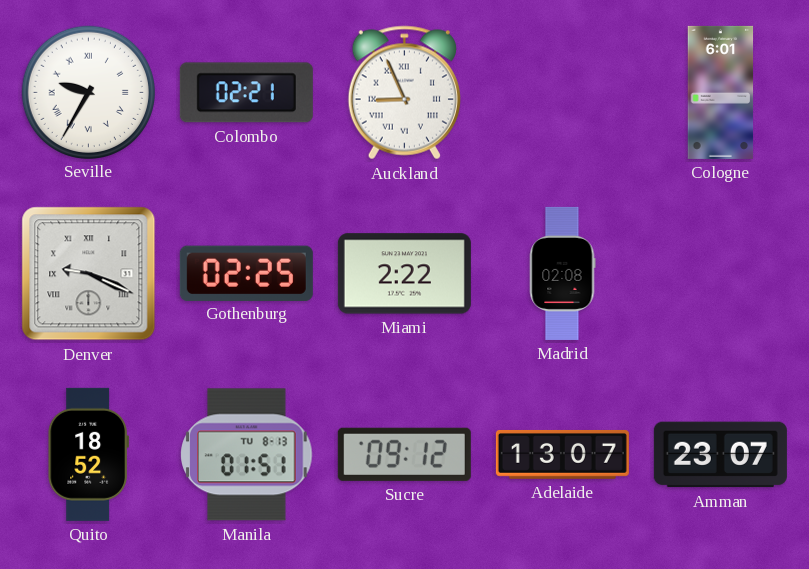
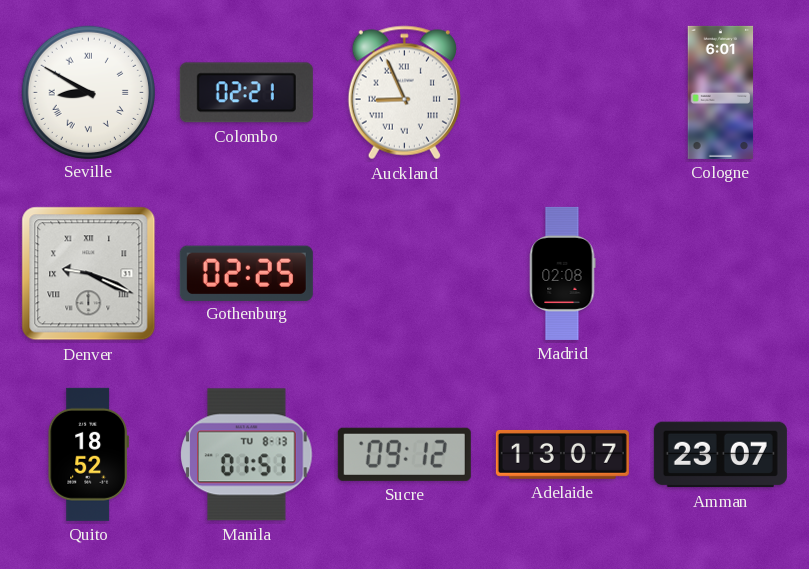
Seville: 9:35 -> 8:50
Miami: 2:22 -> none
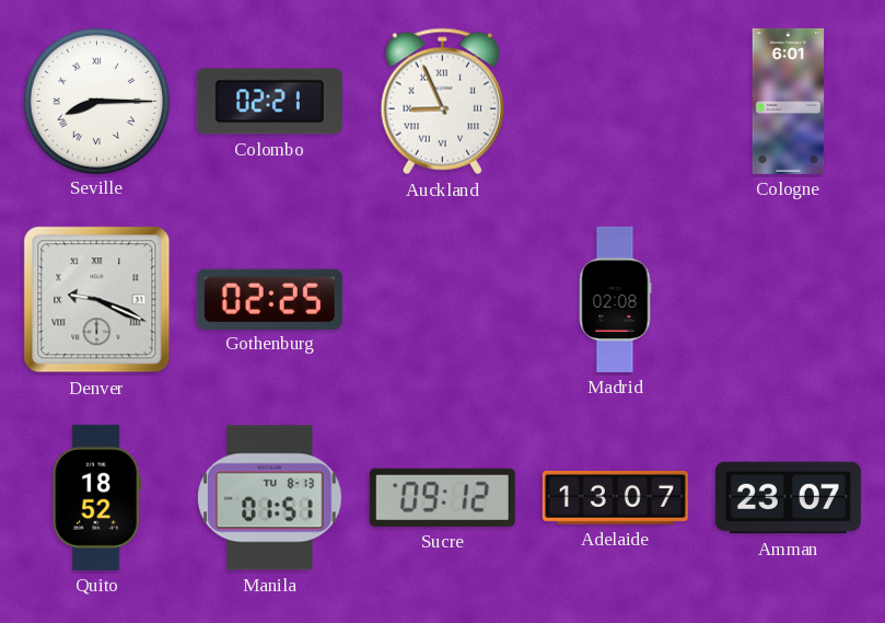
Seville: 8:50 -> 8:15
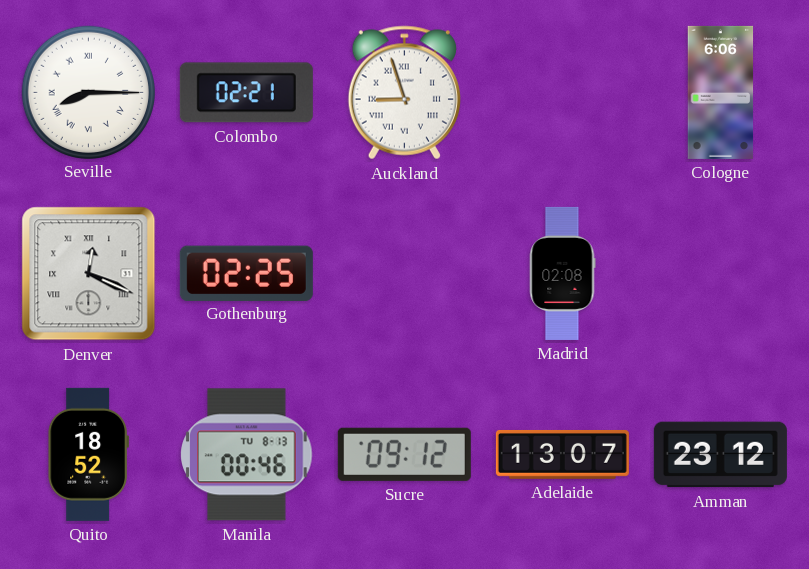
Auckland: 8:56 -> 8:57
Cologne: 6:01 -> 6:06
Denver: 9:19 -> 12:19
Manila: 01:51 -> 00:46
Amman: 23:07 -> 23:12
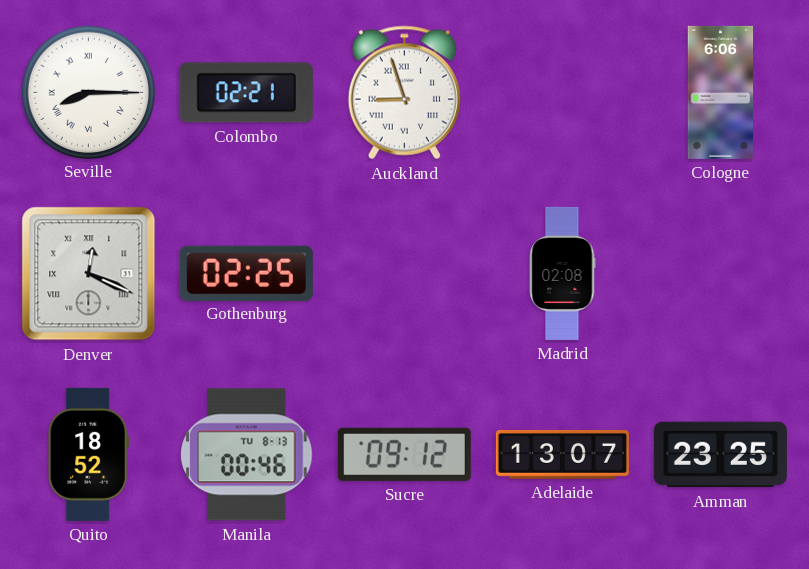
Amman: 23:12 -> 23:25
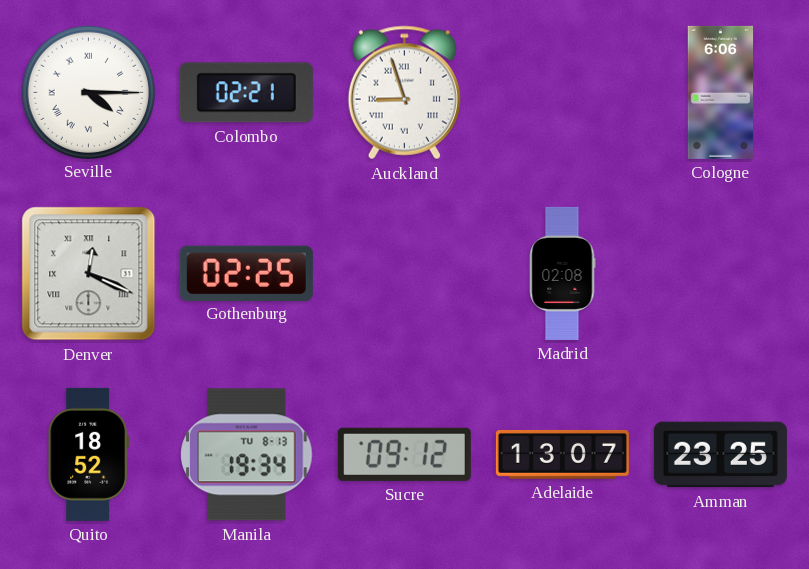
Seville: 8:15 -> 4:15
Manila: 00:46 -> 19:34
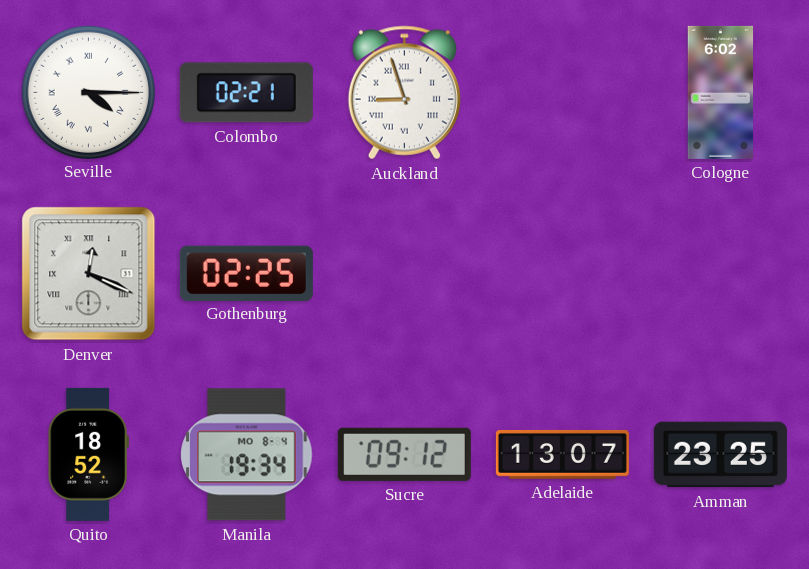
Cologne: 6:06 -> 6:02
Madrid: 02:08 -> none
Manila date: TU 8-13 -> MO 8-4
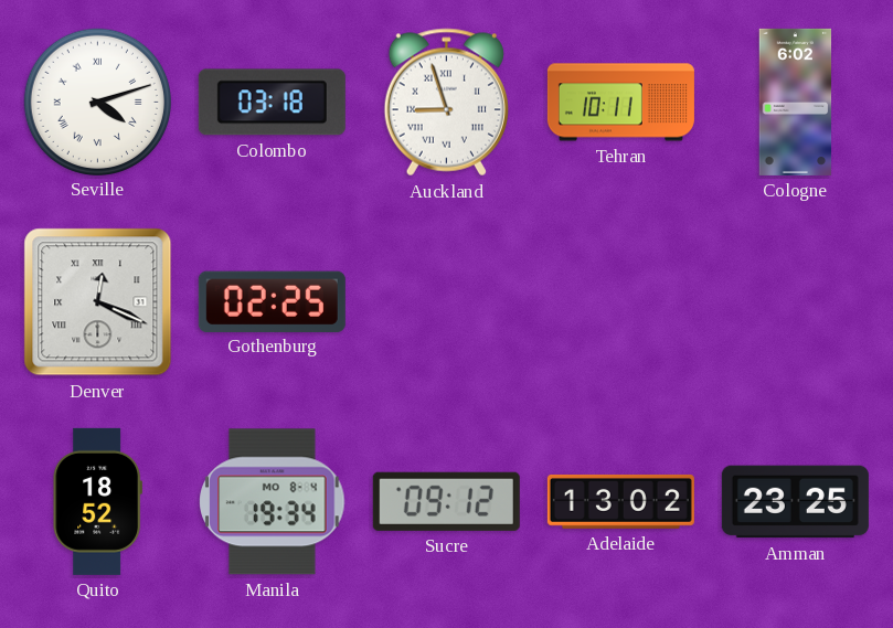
Seville: 4:15 -> 4:12
Colombo: 02:21 -> 03:18
Tehran: none -> 10:11
Adelaide: 13:07 -> 13:02
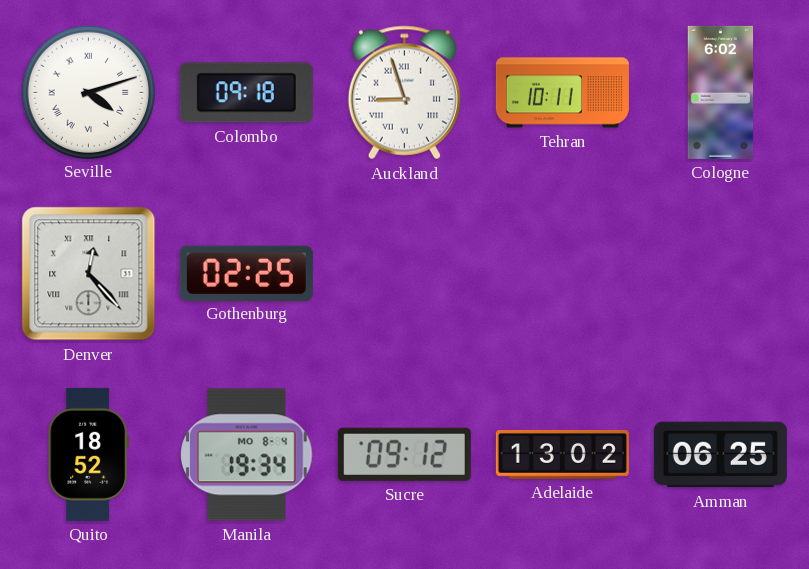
Colombo: 03:18 -> 09:18
Denver: 12:19 -> 12:23
Amman: 23:25 -> 06:25
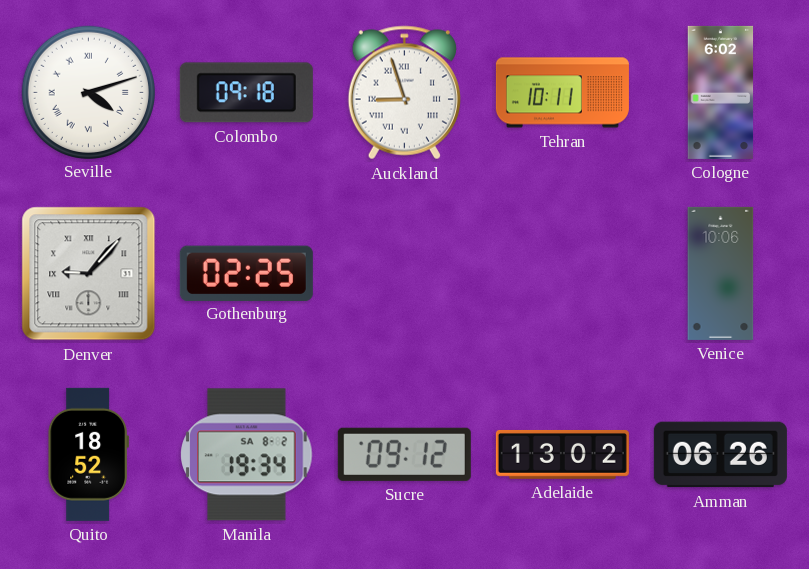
Denver: 12:23 -> 9:07
Venice: none -> 10:06
Manila date: MO 8-4 -> SA 8-2
Amman: 06:25 -> 06:26
